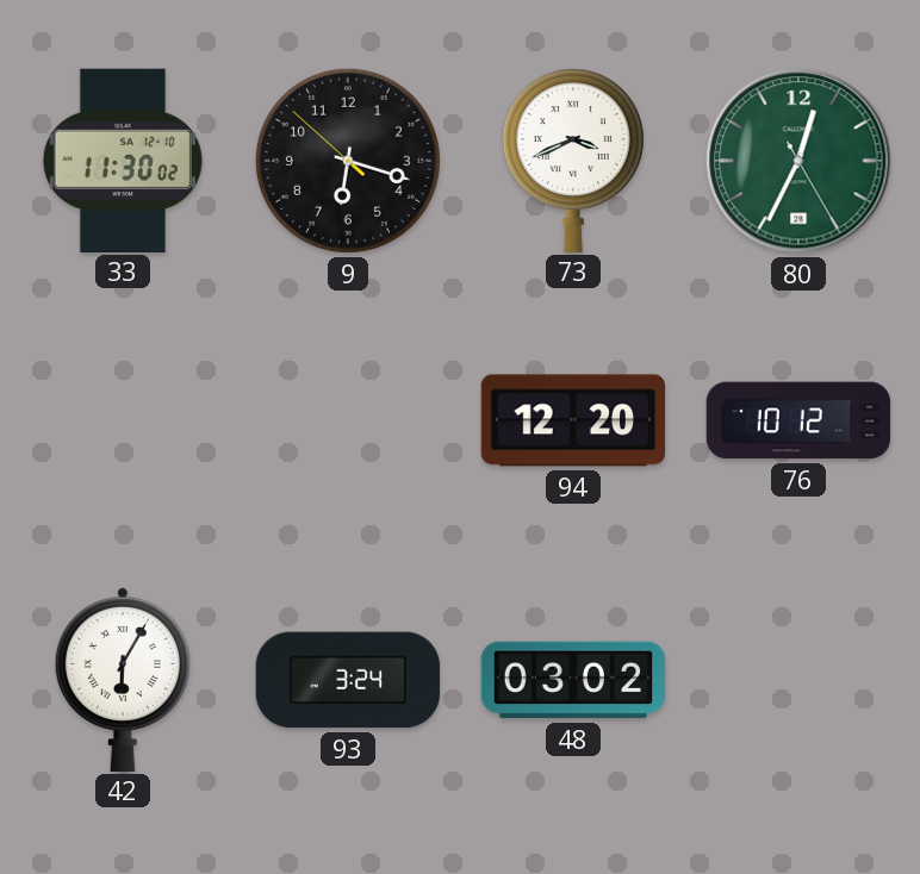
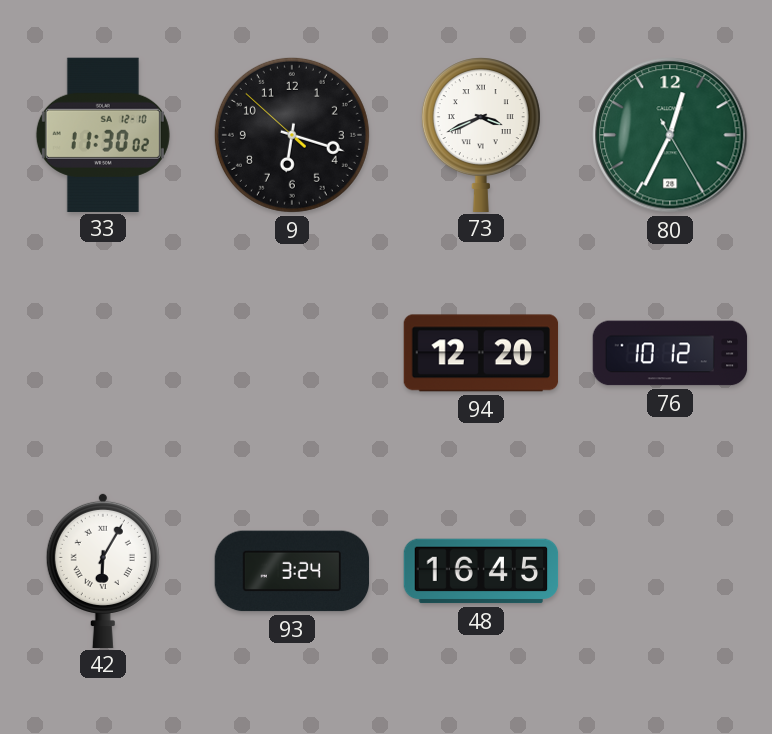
48: 03:02 -> 16:45
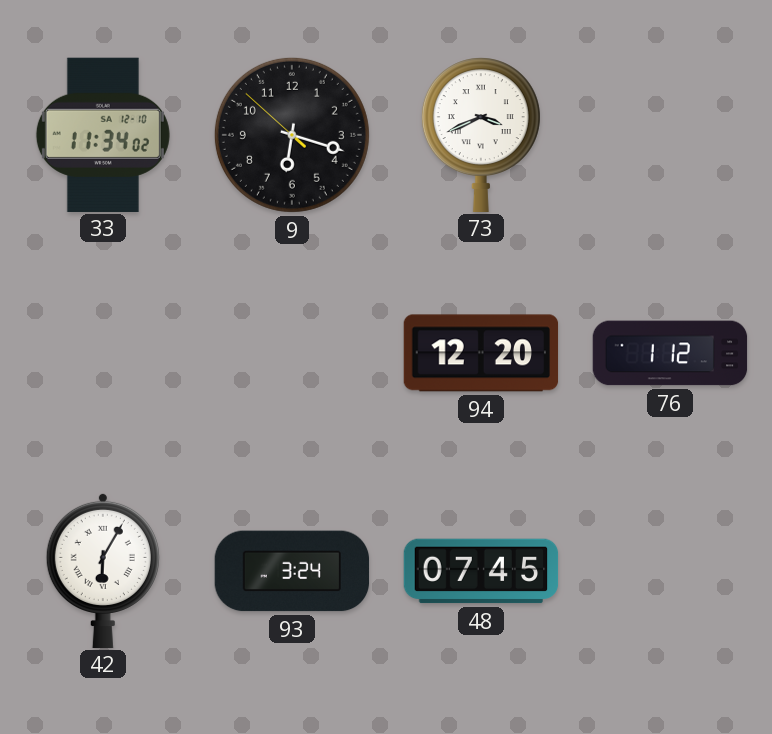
33: 11:30 -> 11:34
80: 12:34 -> none
76: 10:12 -> 1:12
48: 16:45 -> 07:45
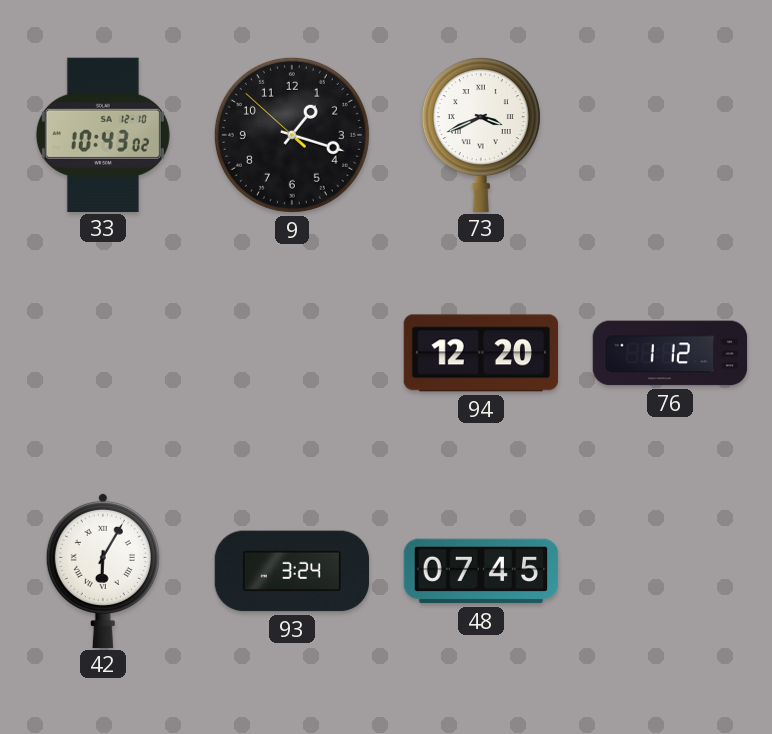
33: 11:34 -> 10:43
9: 6:17 -> 1:17
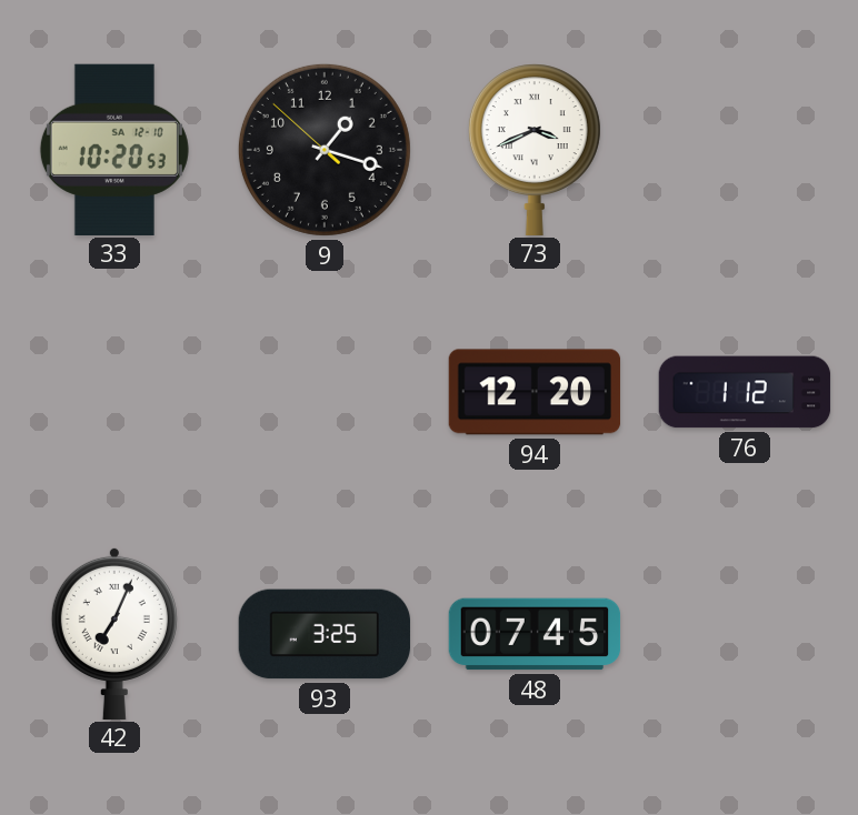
33: 10:43 -> 10:20
42: 6:05 -> 7:04
93: 3:24 -> 3:25
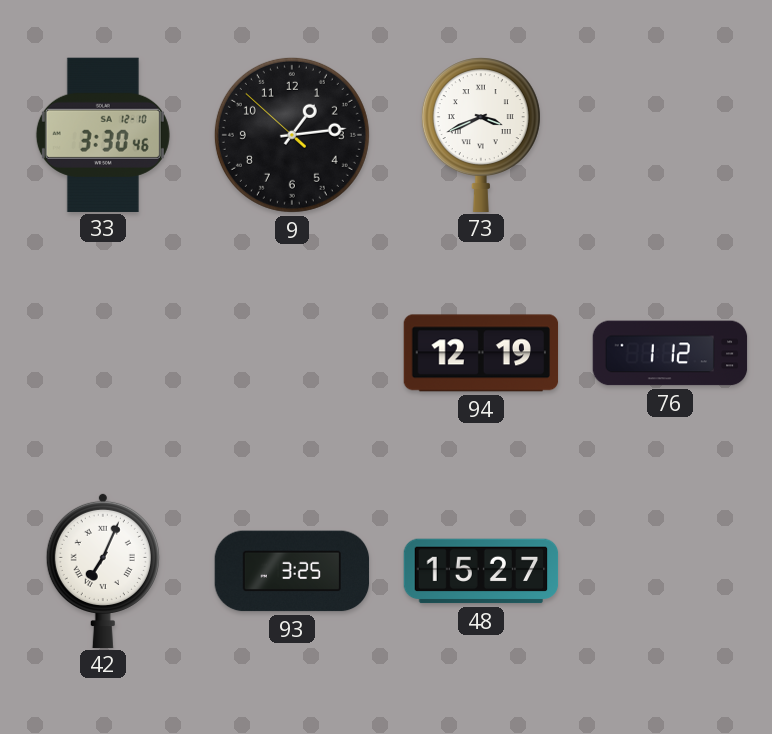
33: 10:20 -> 3:30
9: 1:17 -> 1:13
94: 12:20 -> 12:19
48: 07:45 -> 15:27
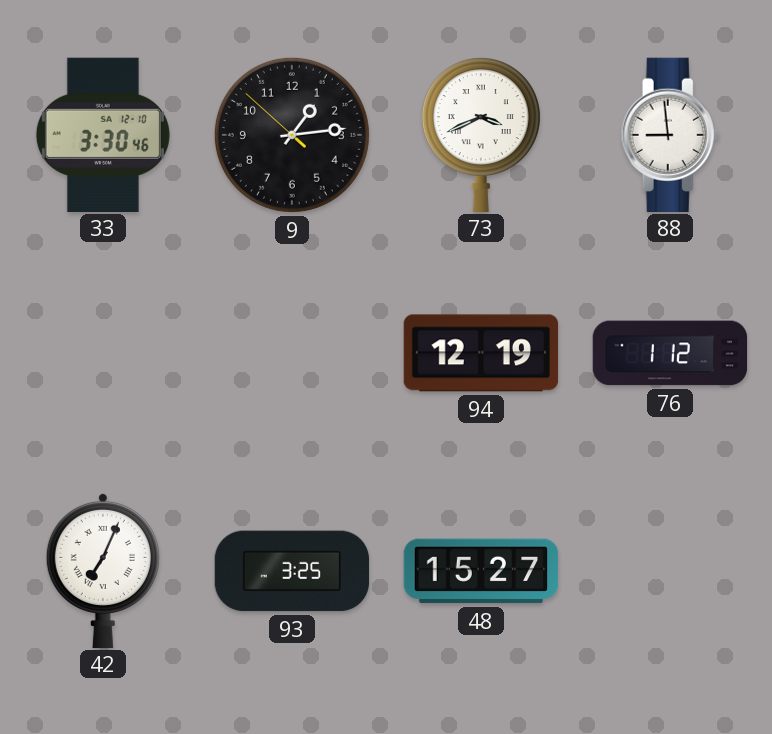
88: none -> 8:59
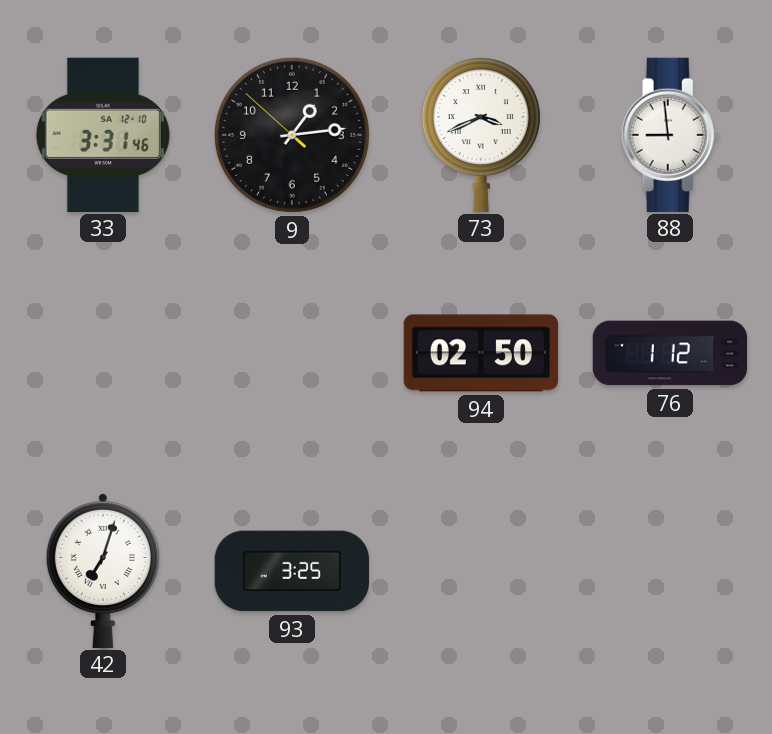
33: 3:30 -> 3:31
94: 12:19 -> 02:50
42: 7:04 -> 7:03
48: 15:27 -> none
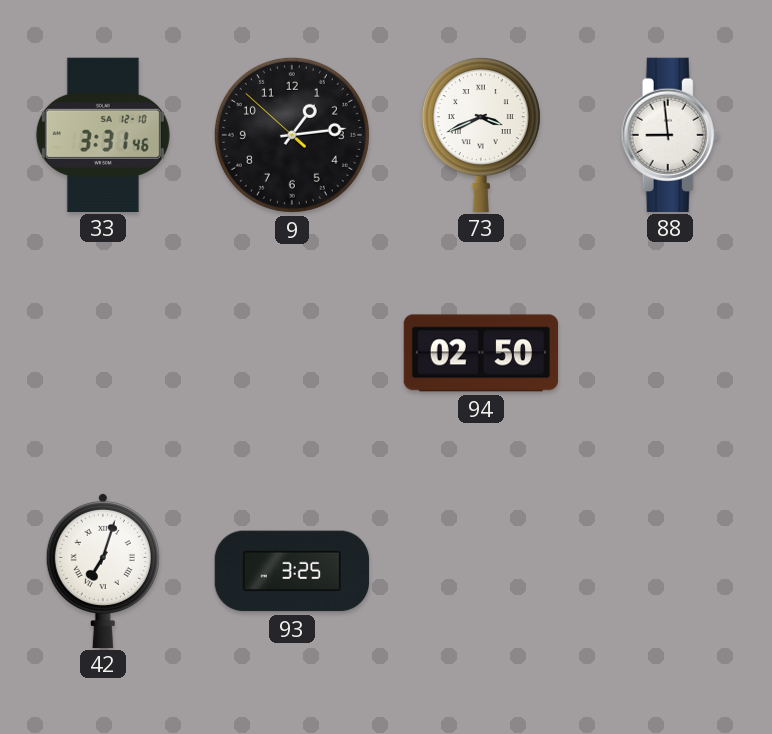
76: 1:12 -> none
